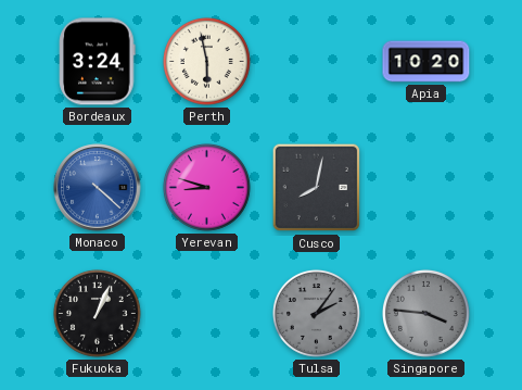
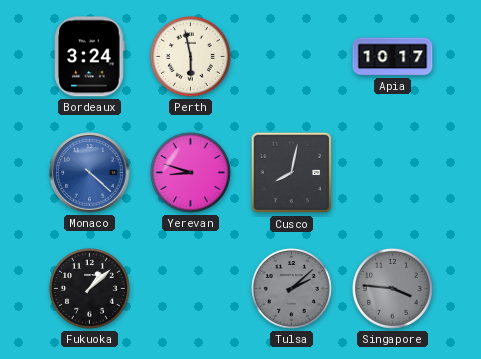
Apia: 10:20 -> 10:17
Fukuoka: 1:04 -> 1:08
Tulsa: 2:06 -> 2:08
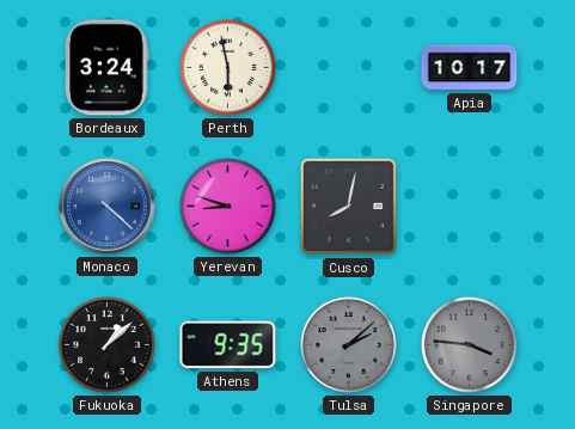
Athens: none -> 9:35
